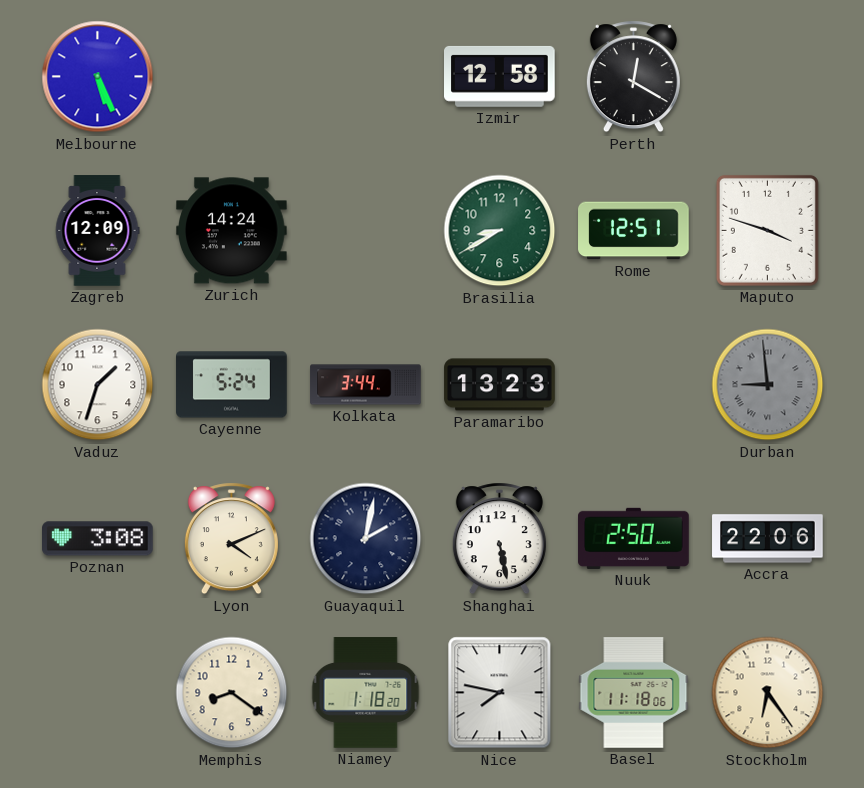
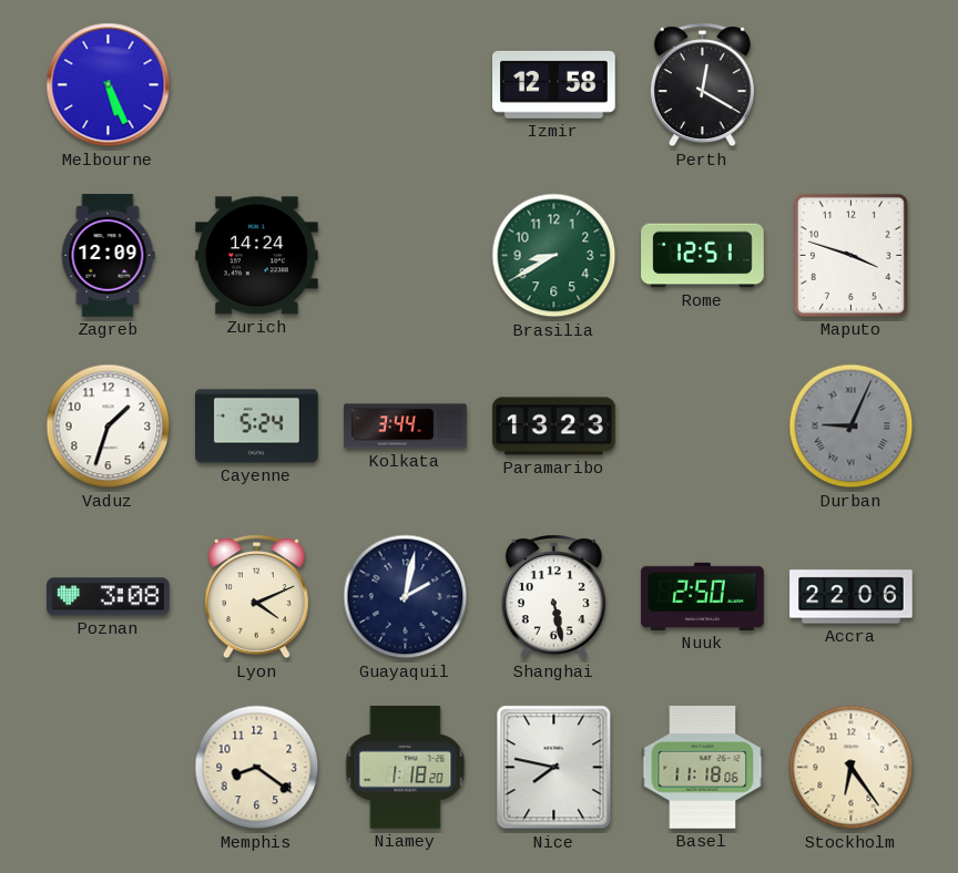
Durban: 8:59 -> 9:04
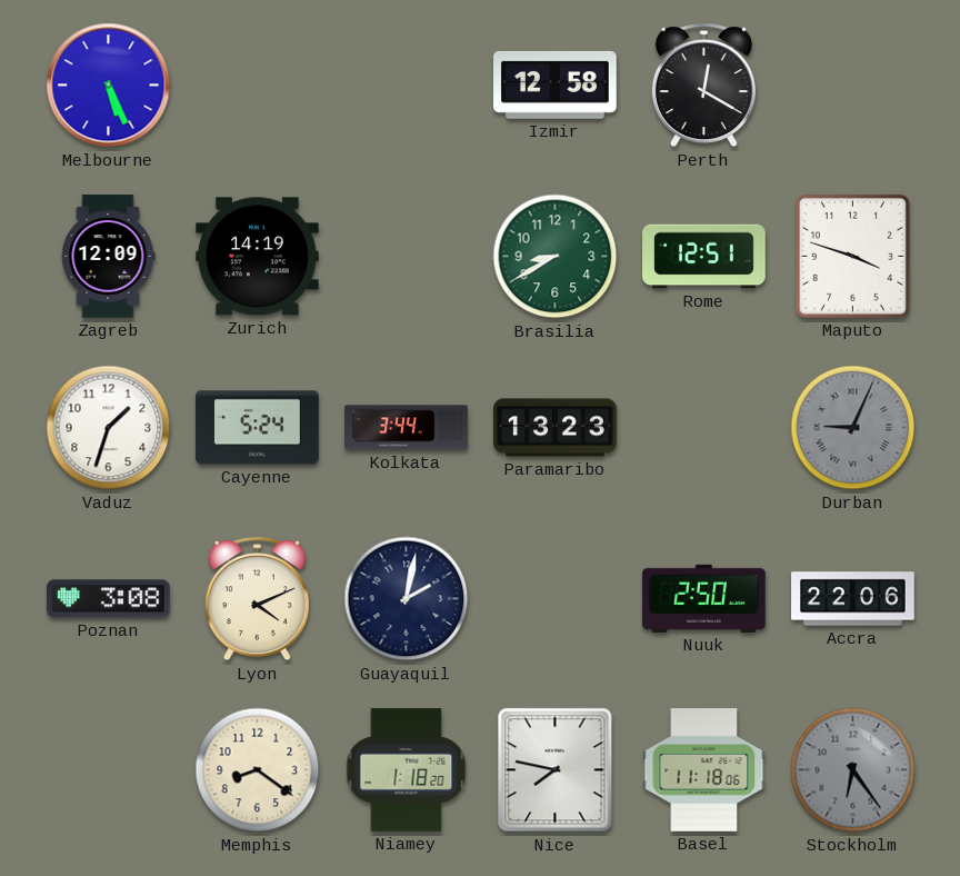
Zurich: 14:24 -> 14:19
Shanghai: 5:28 -> none
Stockholm dial: cream -> grey
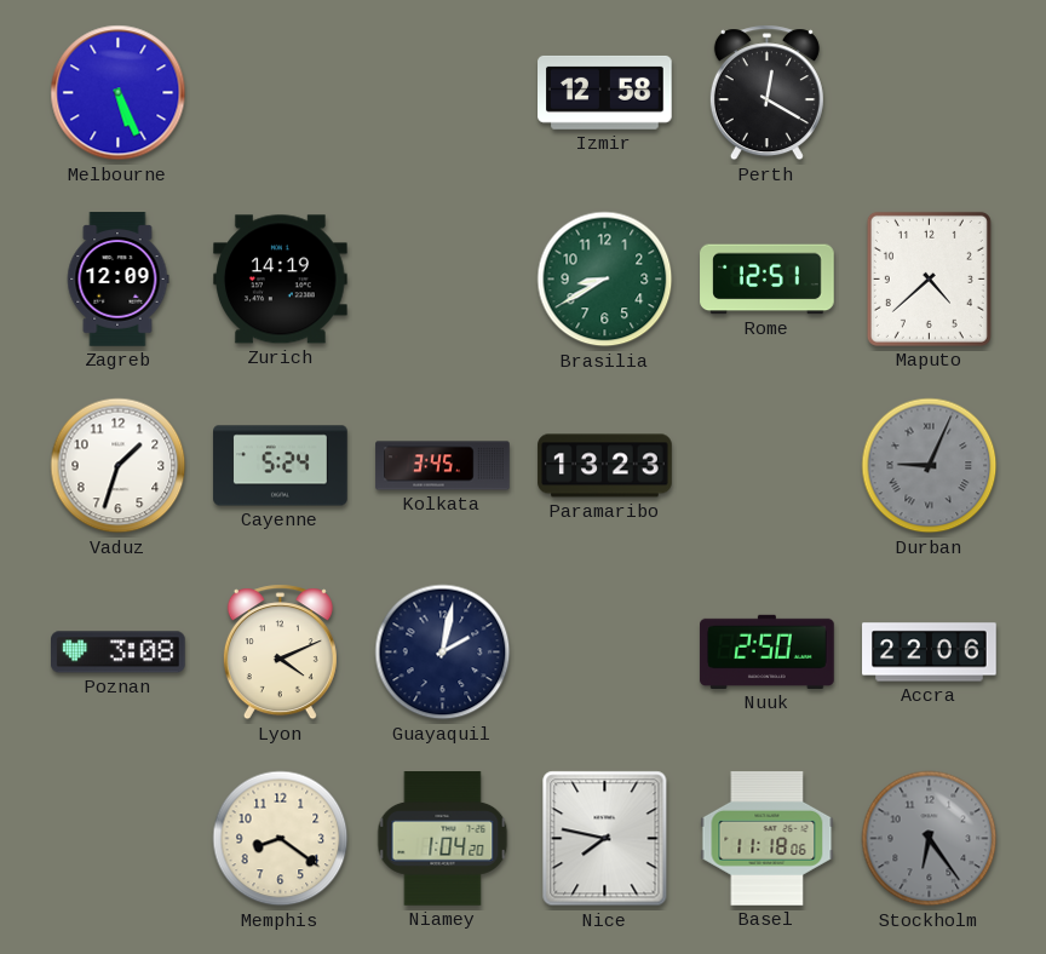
Maputo: 3:48 -> 4:38
Kolkata: 3:44 -> 3:45
Niamey: 1:18 -> 1:04
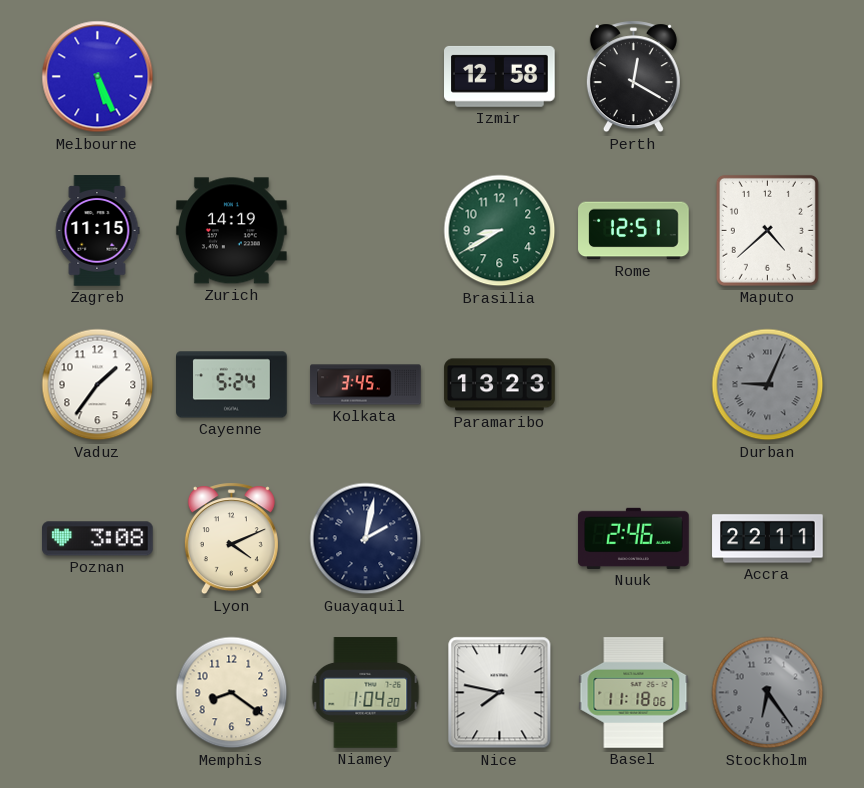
Zagreb: 12:09 -> 11:15
Vaduz: 1:33 -> 1:36
Nuuk: 2:50 -> 2:46
Accra: 22:06 -> 22:11
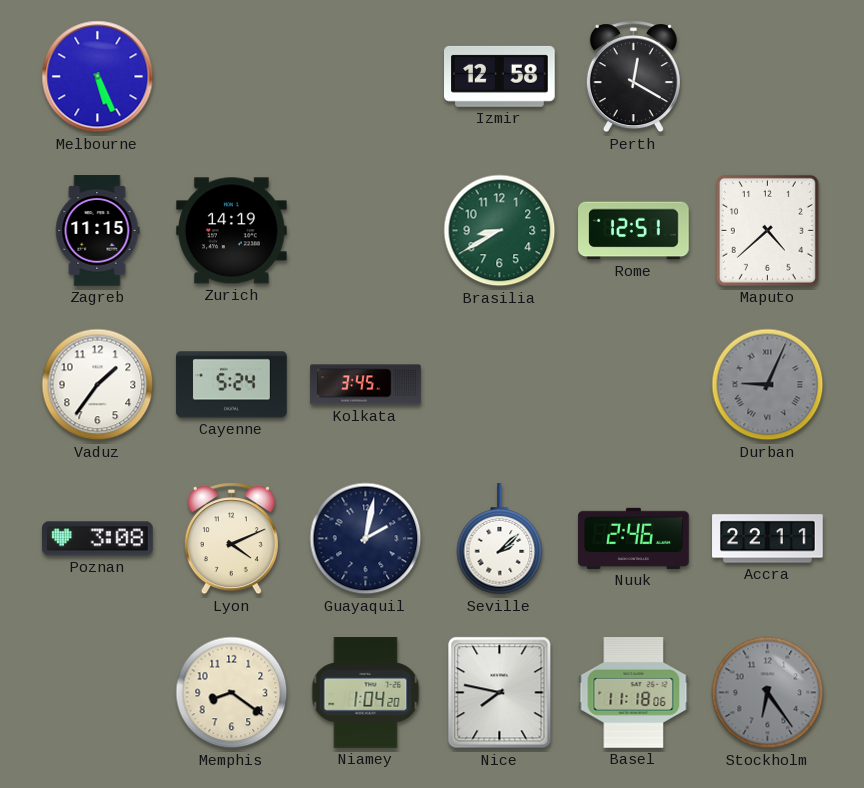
Paramaribo: 13:23 -> none
Seville: none -> 2:08
